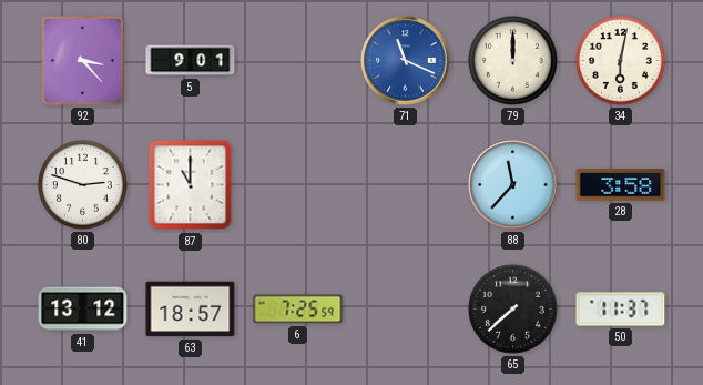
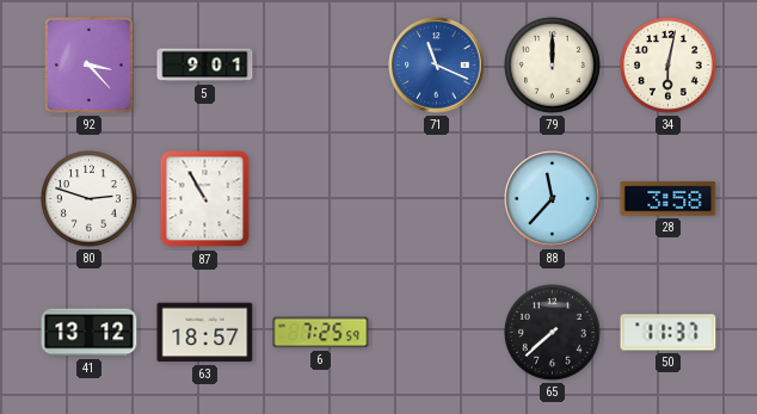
87: 11:00 -> 10:55
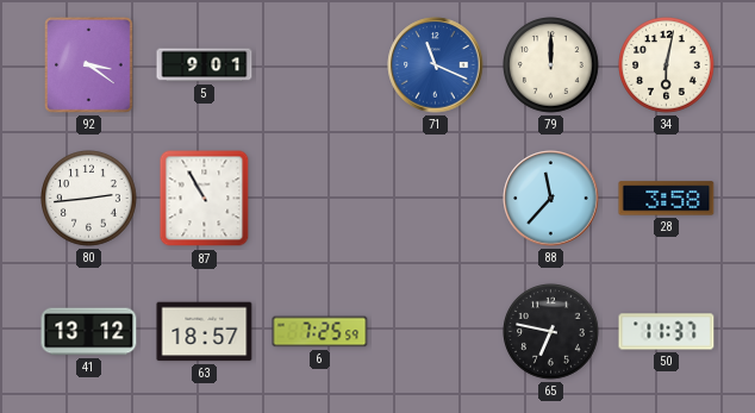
92: 3:23 -> 3:21
80: 2:48 -> 2:44
65: 7:38 -> 6:47
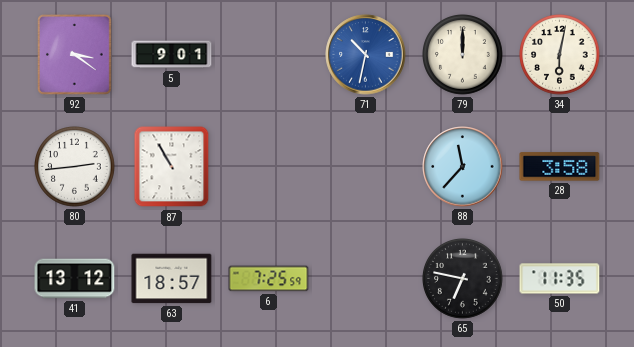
71: 11:19 -> 10:32
50: 11:37 -> 11:35
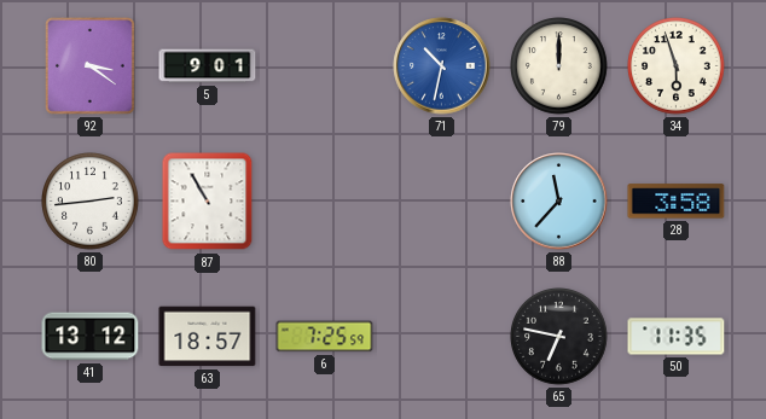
34: 6:02 -> 5:57
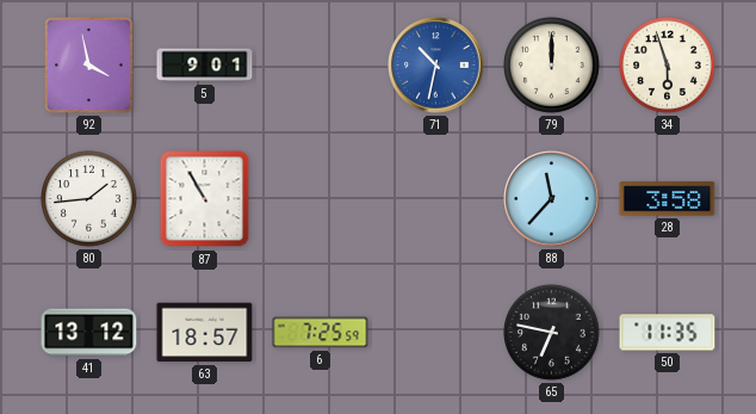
92: 3:21 -> 3:58
80: 2:44 -> 1:44
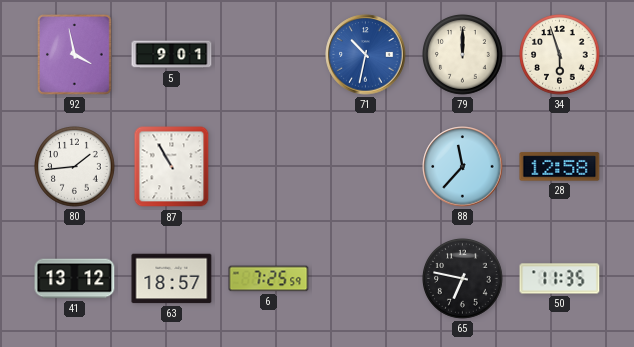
28: 3:58 -> 12:58
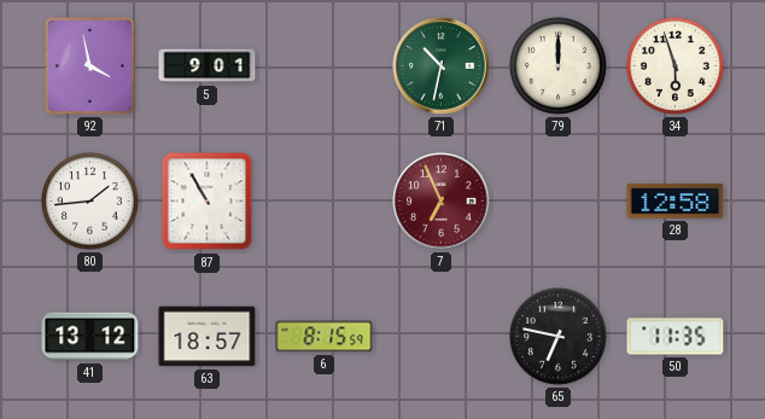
71 dial: blue -> green
7: none -> 6:56
88: 11:37 -> none
6: 7:25 -> 8:15
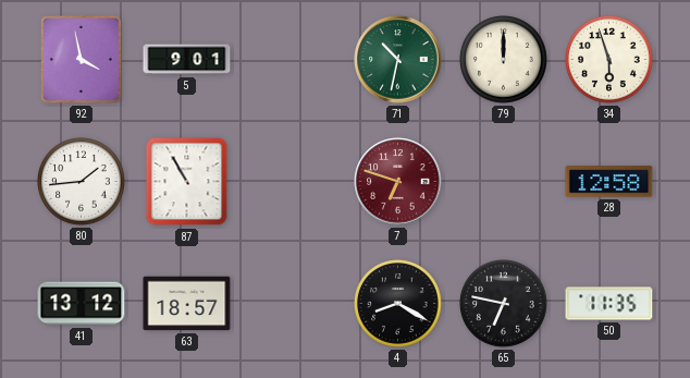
7: 6:56 -> 6:48
6: 8:15 -> none
4: none -> 8:20
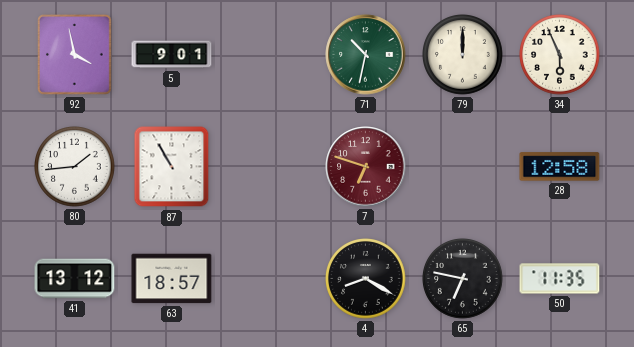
34: 5:57 -> 5:56
